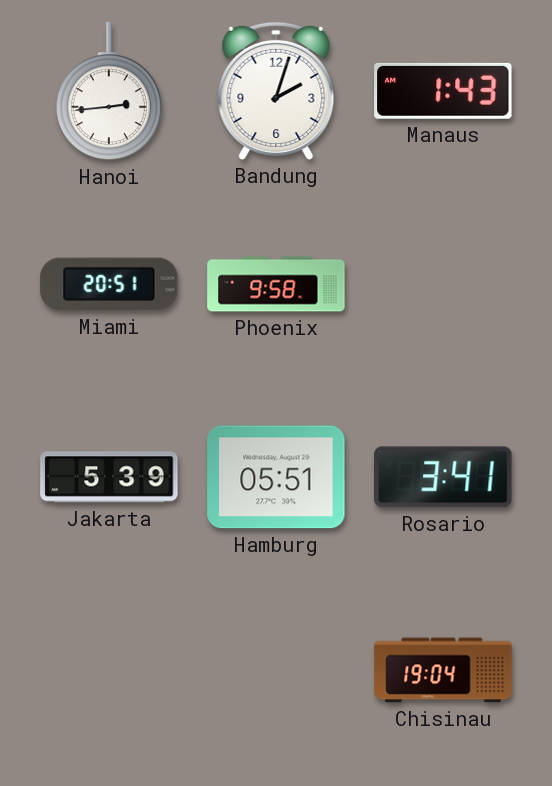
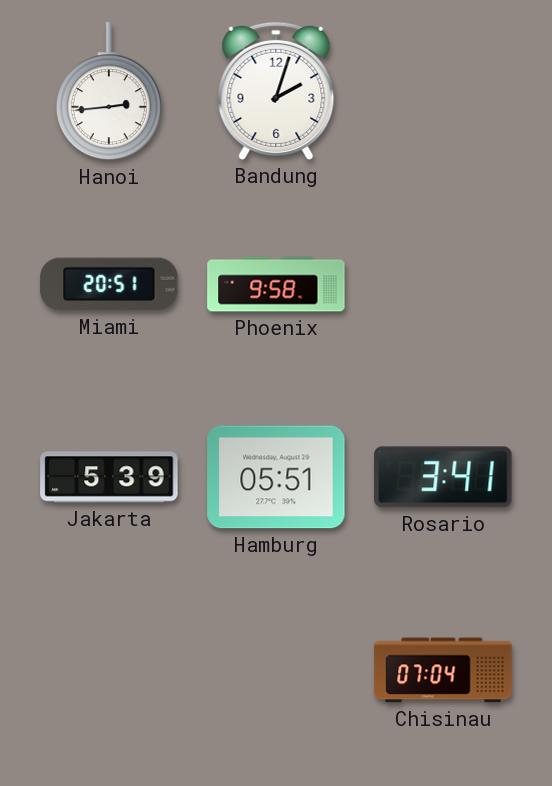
Manaus: 1:43 -> none
Chisinau: 19:04 -> 07:04
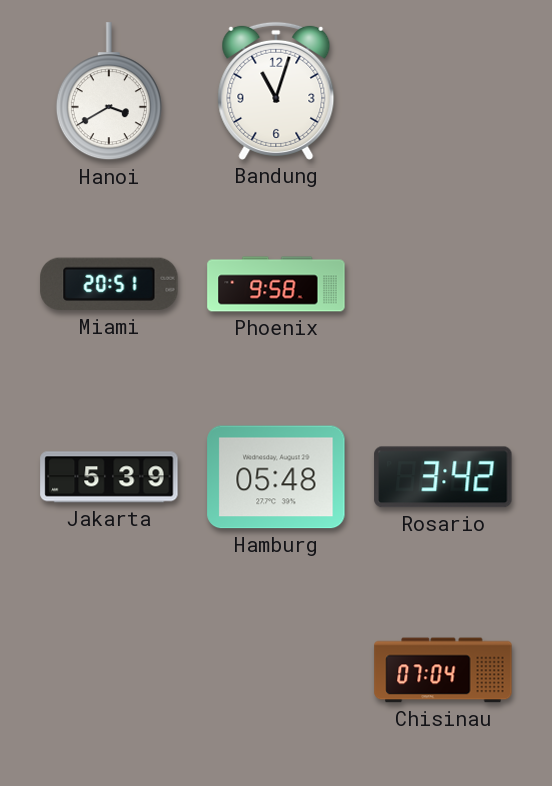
Hanoi: 2:44 -> 3:40
Bandung: 2:03 -> 11:03
Hamburg: 05:51 -> 05:48
Rosario: 3:41 -> 3:42
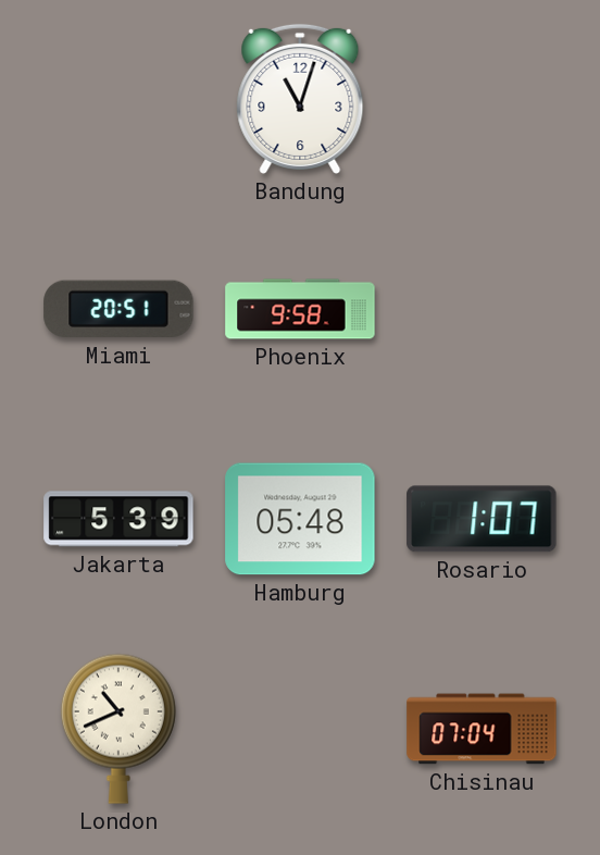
Hanoi: 3:40 -> none
Rosario: 3:42 -> 1:07
London: none -> 10:41
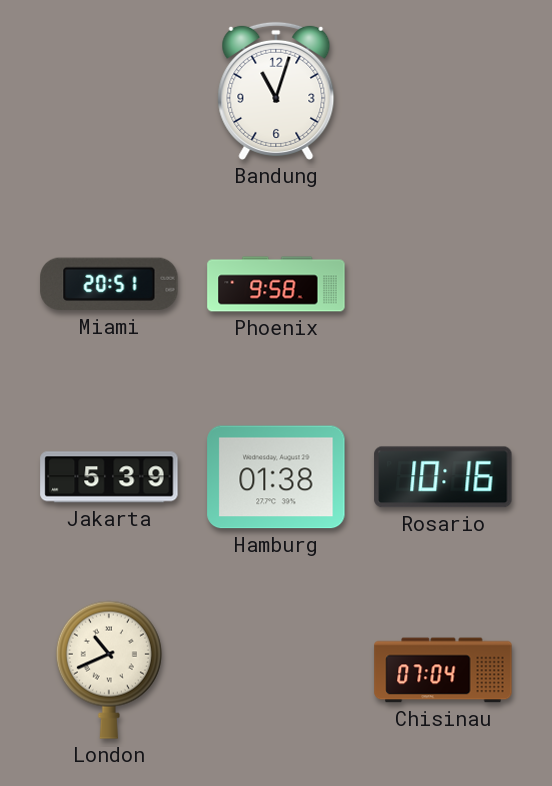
Hamburg: 05:48 -> 01:38
Rosario: 1:07 -> 10:16
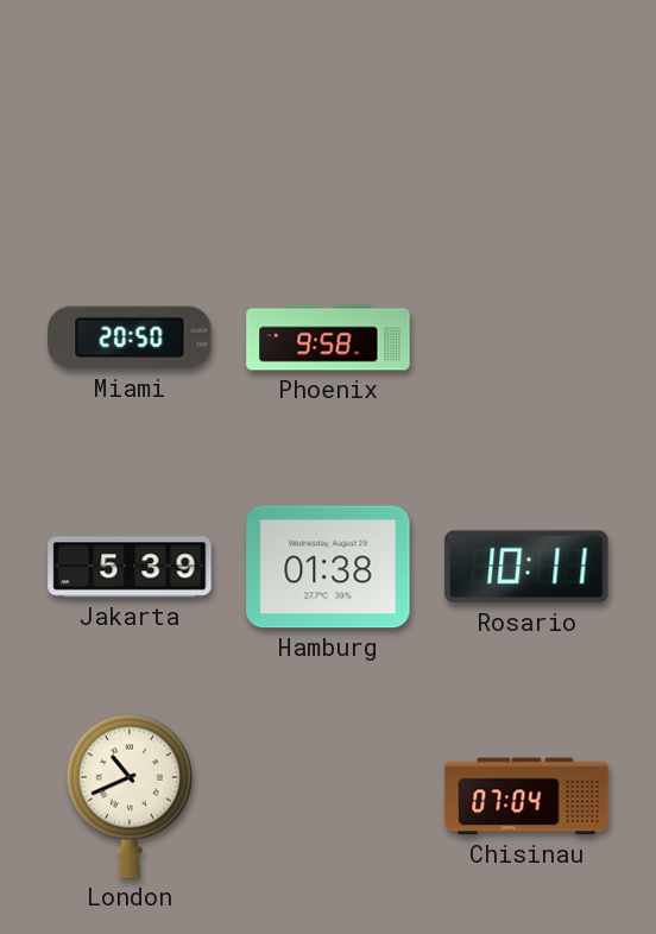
Bandung: 11:03 -> none
Miami: 20:51 -> 20:50
Rosario: 10:16 -> 10:11
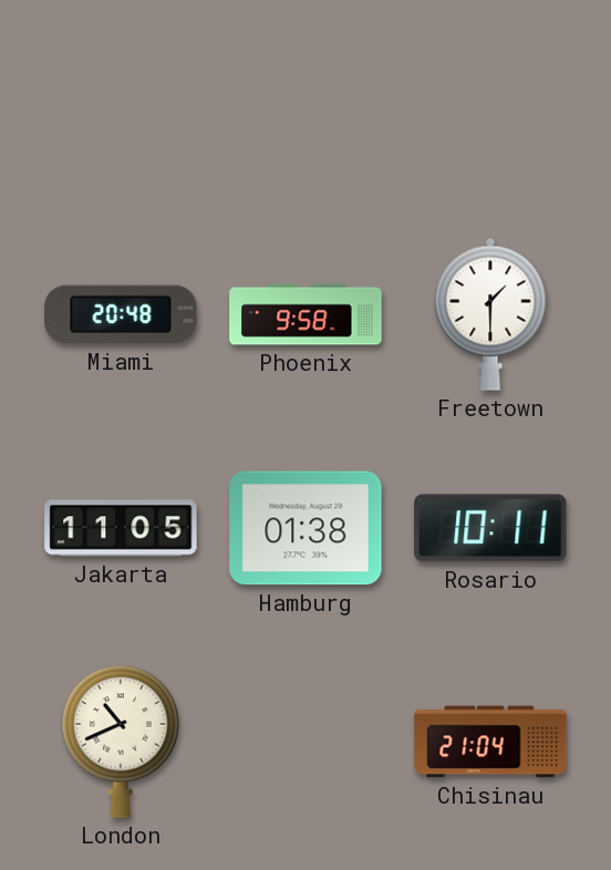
Miami: 20:50 -> 20:48
Freetown: none -> 1:30
Jakarta: 5:39 -> 11:05
Chisinau: 07:04 -> 21:04
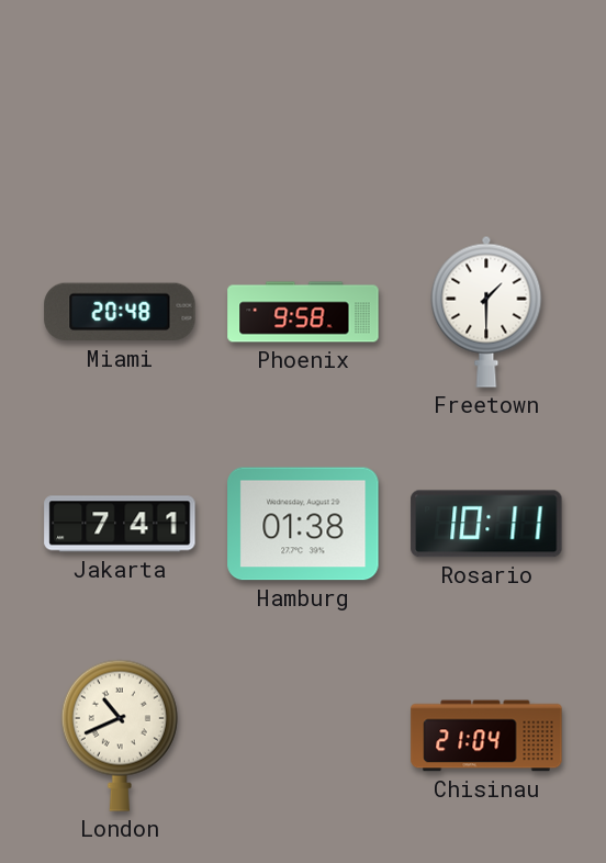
Jakarta: 11:05 -> 7:41
